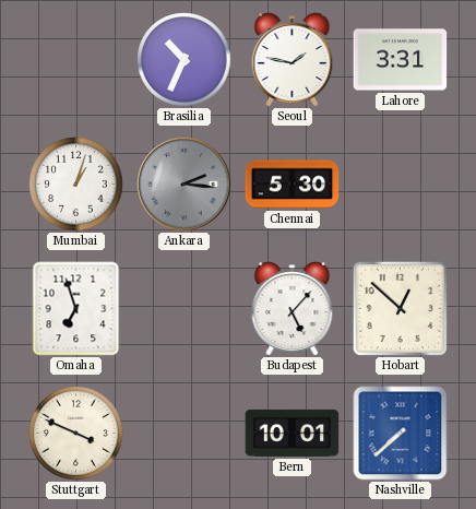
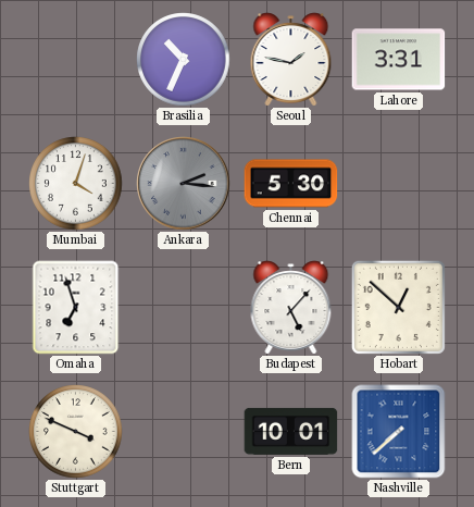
Mumbai: 1:03 -> 4:03
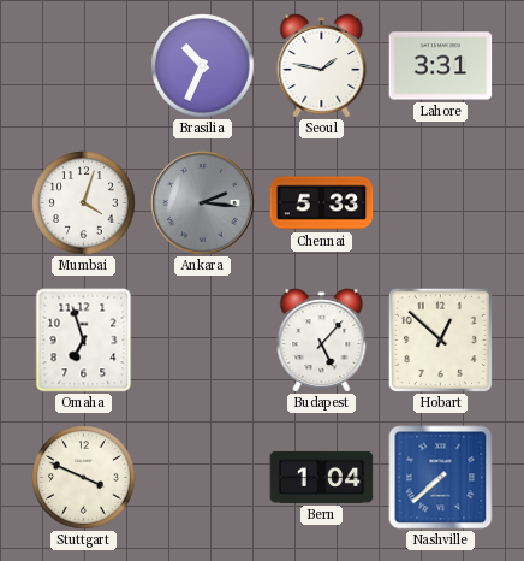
Chennai: 5:30 -> 5:33
Bern: 10:01 -> 1:04
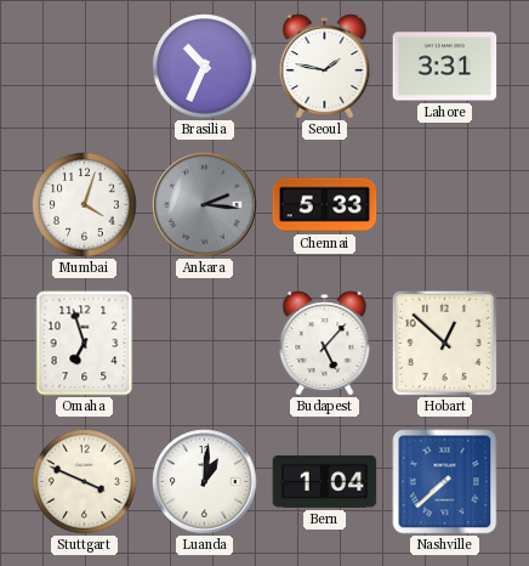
Luanda: none -> 1:01
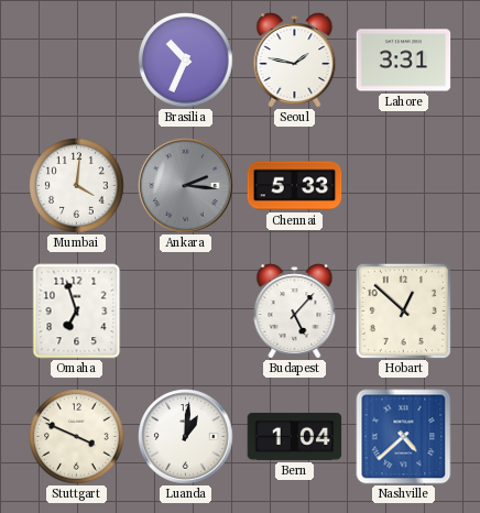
Mumbai: 4:03 -> 4:01
Nashville: 7:38 -> 4:38
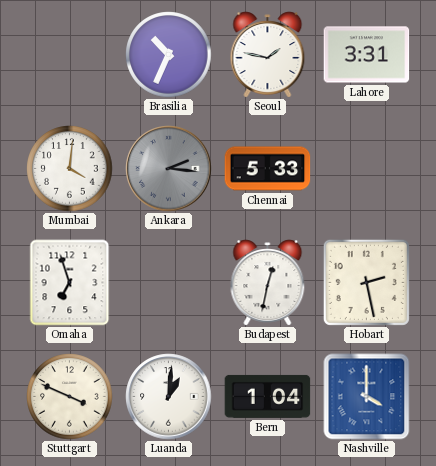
Budapest: 5:07 -> 12:32
Hobart: 12:52 -> 2:28
Nashville: 4:38 -> 4:00
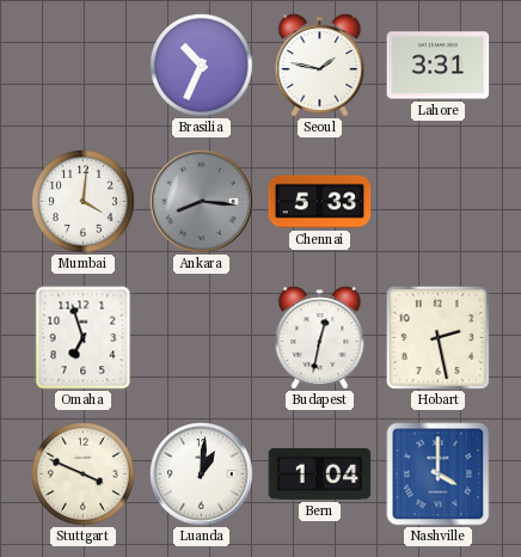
Ankara: 2:16 -> 8:16
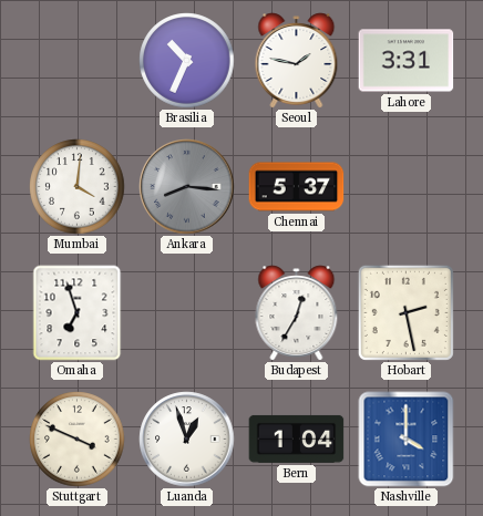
Chennai: 5:33 -> 5:37
Budapest: 12:32 -> 12:35
Luanda: 1:01 -> 12:57
